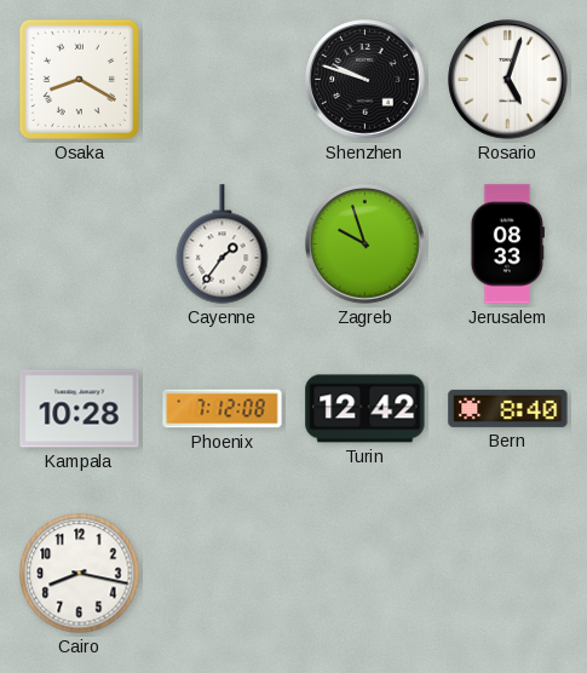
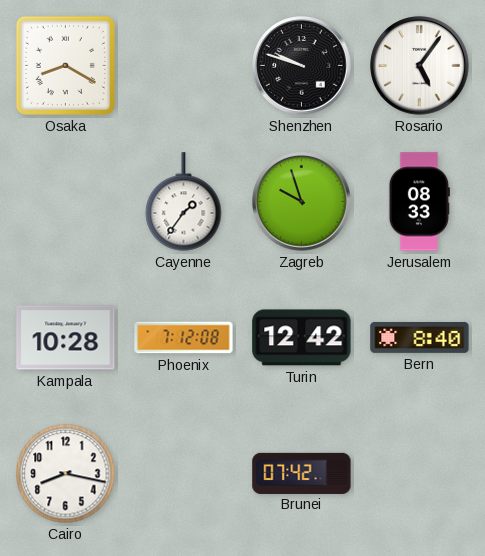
Rosario: 5:03 -> 5:06
Brunei: none -> 07:42
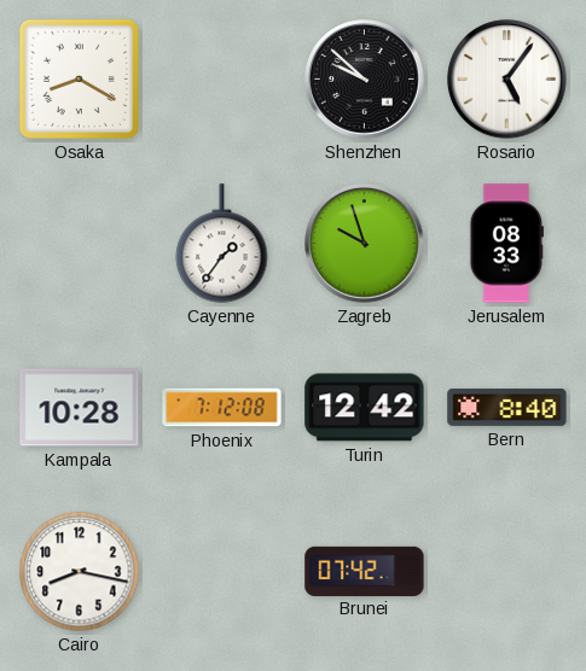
Shenzhen: 9:48 -> 9:52
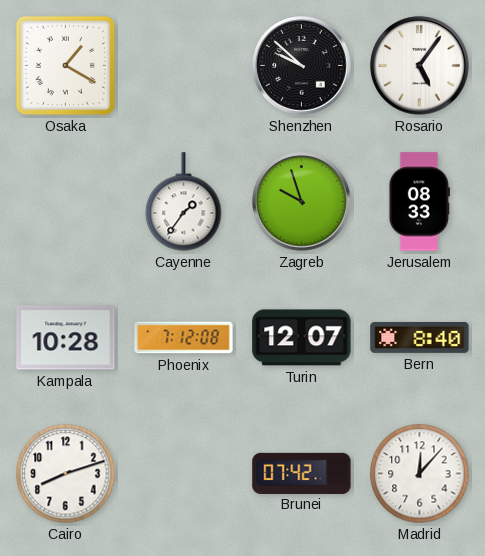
Osaka: 8:20 -> 1:20
Turin: 12:42 -> 12:07
Cairo: 8:17 -> 8:12
Madrid: none -> 12:07
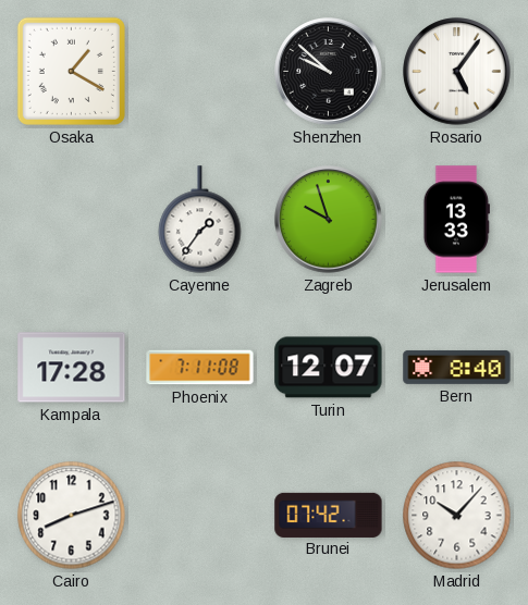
Jerusalem: 08:33 -> 13:33
Kampala: 10:28 -> 17:28
Phoenix: 7:12 -> 7:11
Madrid: 12:07 -> 10:07
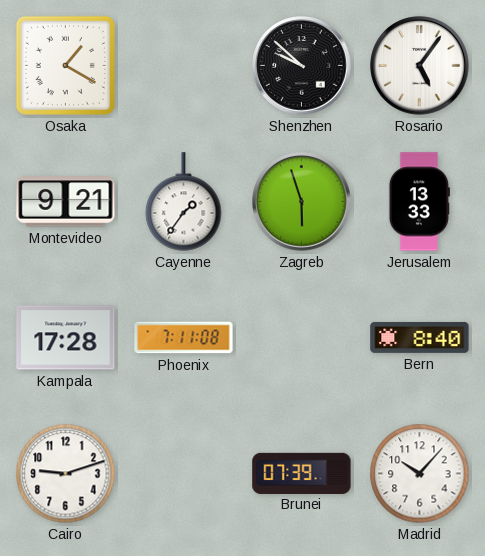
Montevideo: none -> 9:21
Zagreb: 9:57 -> 5:57
Turin: 12:07 -> none
Cairo: 8:12 -> 9:12
Brunei: 07:42 -> 07:39
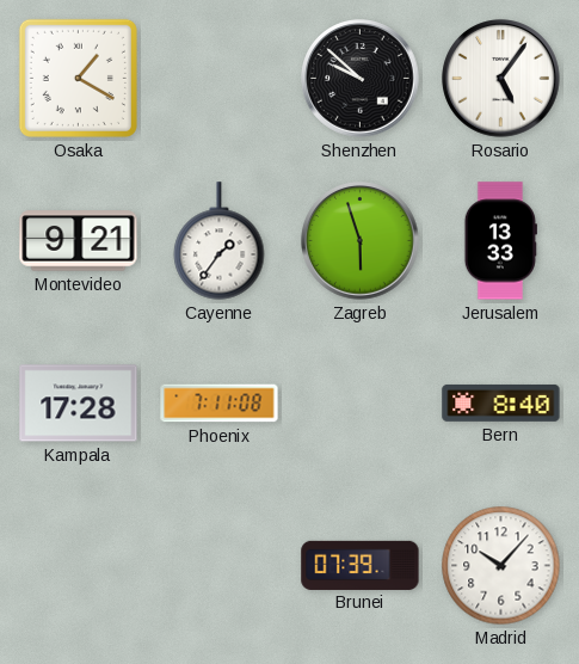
Cairo: 9:12 -> none
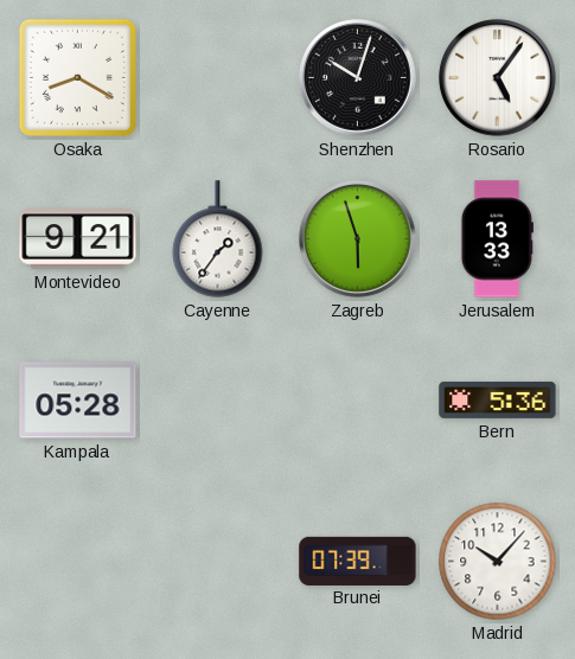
Osaka: 1:20 -> 8:20
Shenzhen: 9:52 -> 10:03
Kampala: 17:28 -> 05:28
Phoenix: 7:11 -> none
Bern: 8:40 -> 5:36
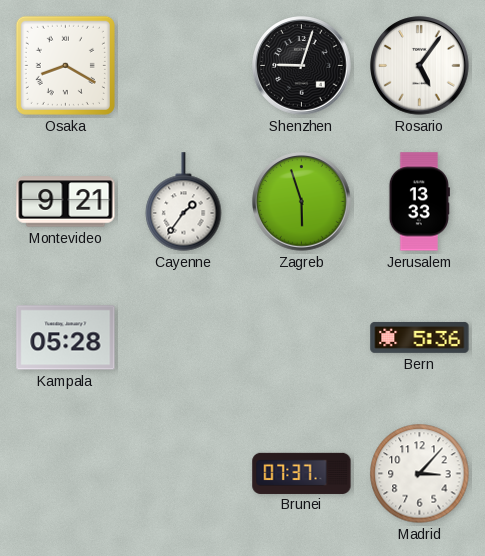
Shenzhen: 10:03 -> 9:03
Brunei: 07:39 -> 07:37
Madrid: 10:07 -> 3:07
